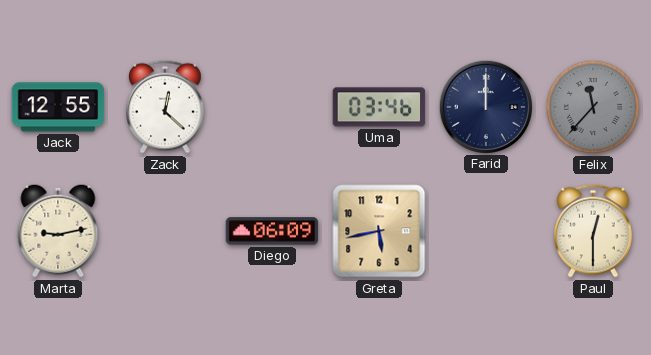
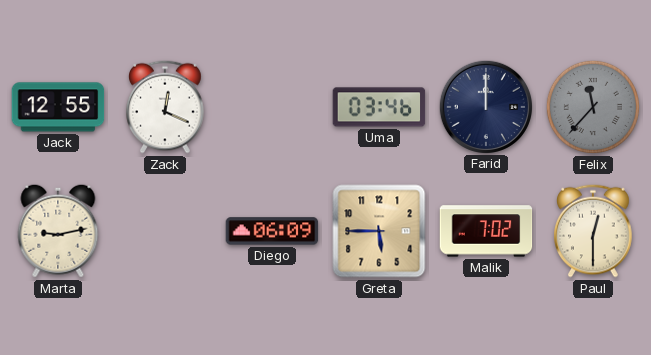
Zack: 12:22 -> 12:19
Greta: 5:43 -> 5:45
Malik: none -> 7:02
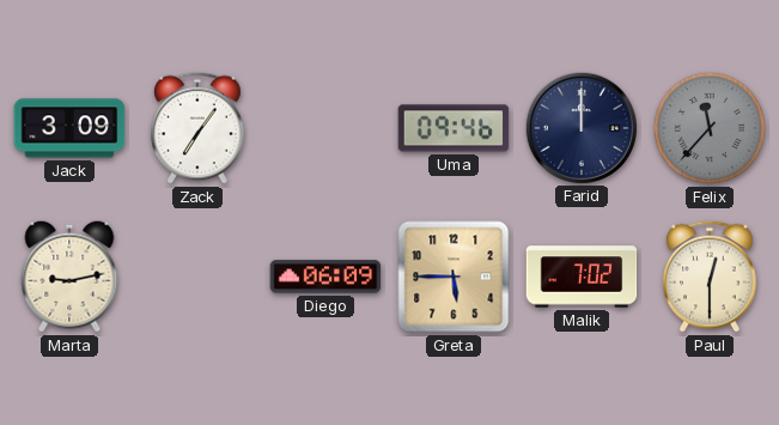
Jack: 12:55 -> 3:09
Zack: 12:19 -> 7:06
Uma: 03:46 -> 09:46
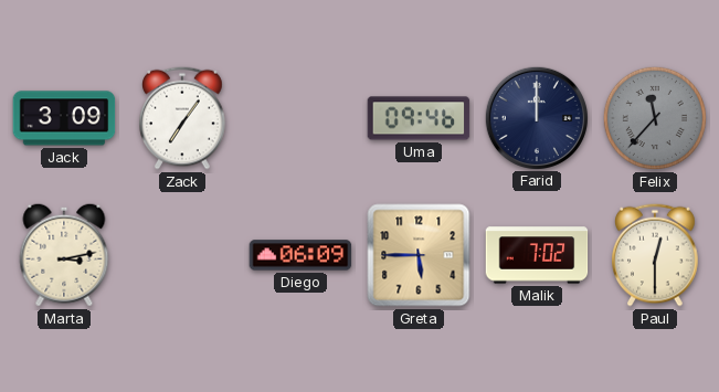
Marta: 9:13 -> 3:13
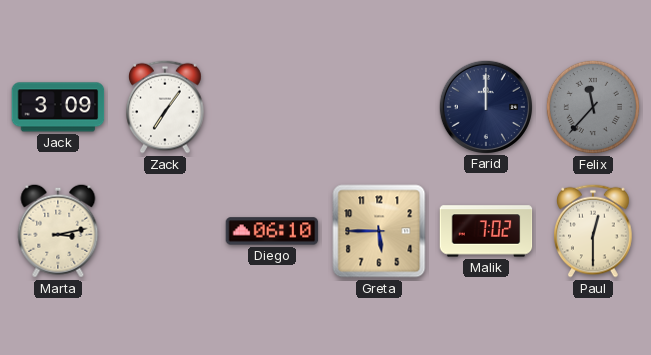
Uma: 09:46 -> none
Diego: 06:09 -> 06:10
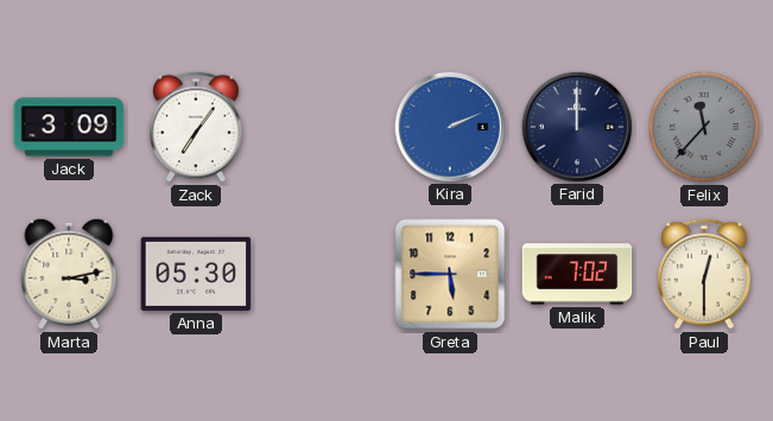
Kira: none -> 2:11
Anna: none -> 05:30
Diego: 06:10 -> none
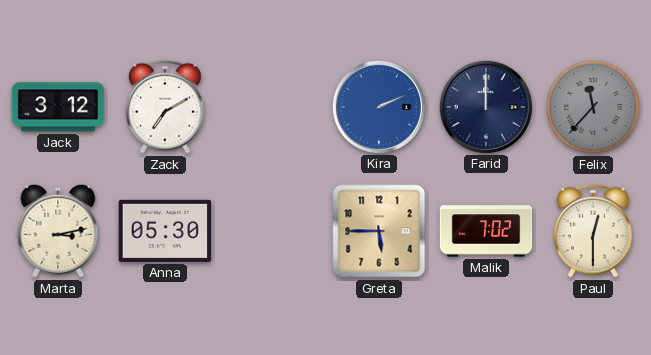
Jack: 3:09 -> 3:12
Zack: 7:06 -> 7:10
